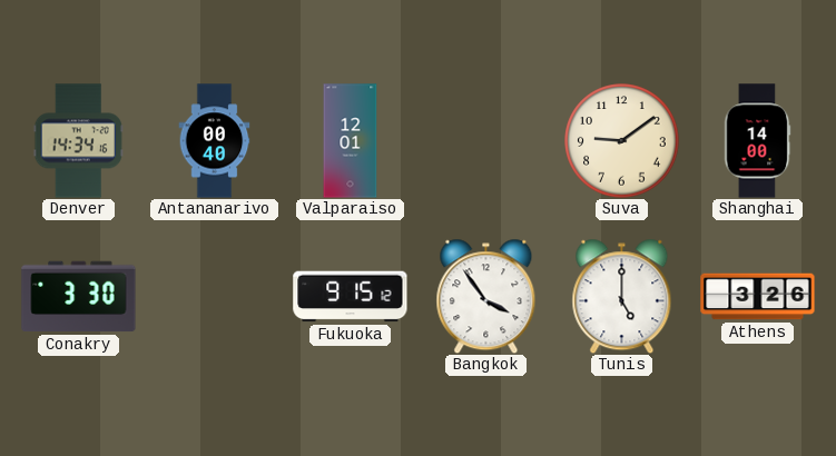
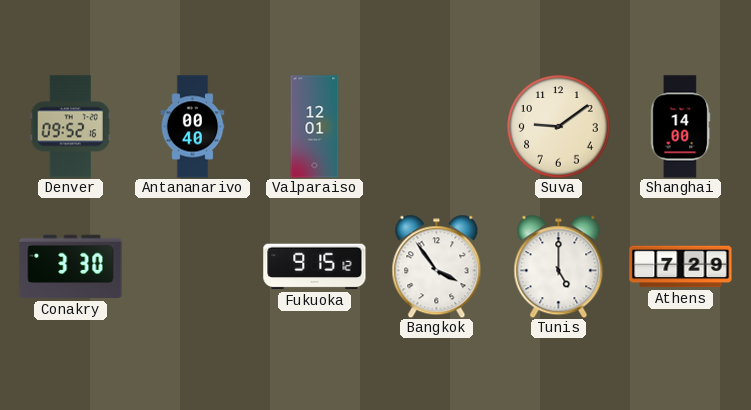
Denver: 14:34 -> 09:52
Athens: 3:26 -> 7:29
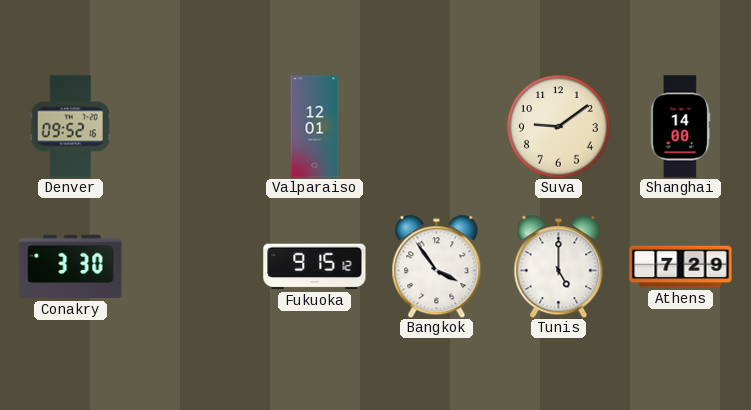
Antananarivo: 00:40 -> none
